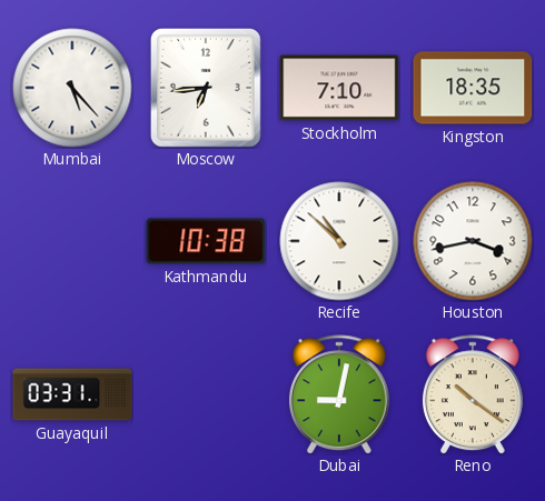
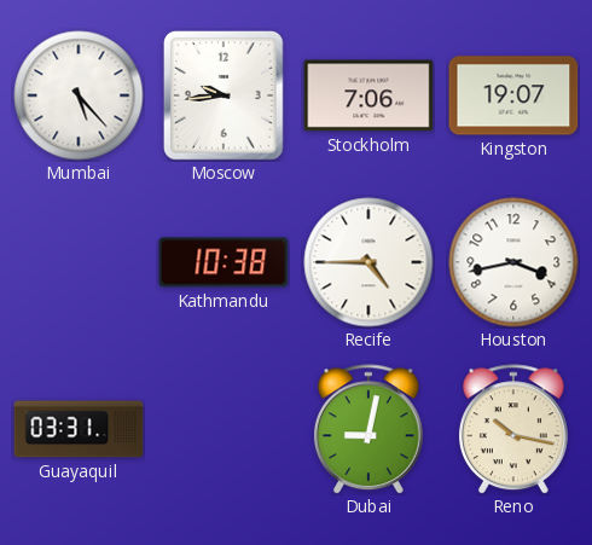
Moscow: 6:44 -> 9:44
Stockholm: 7:10 -> 7:06
Kingston: 18:35 -> 19:07
Recife: 10:52 -> 4:45
Reno: 10:21 -> 10:17
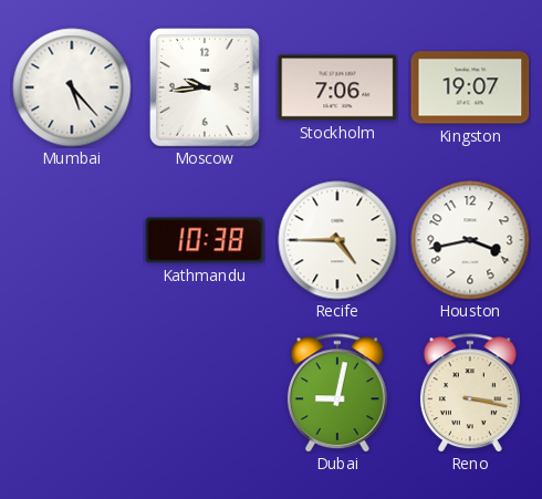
Guayaquil: 03:31 -> none
Reno: 10:17 -> 3:17
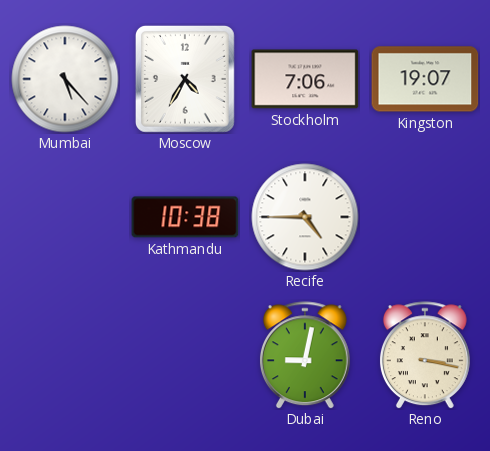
Moscow: 9:44 -> 4:35
Houston: 3:43 -> none
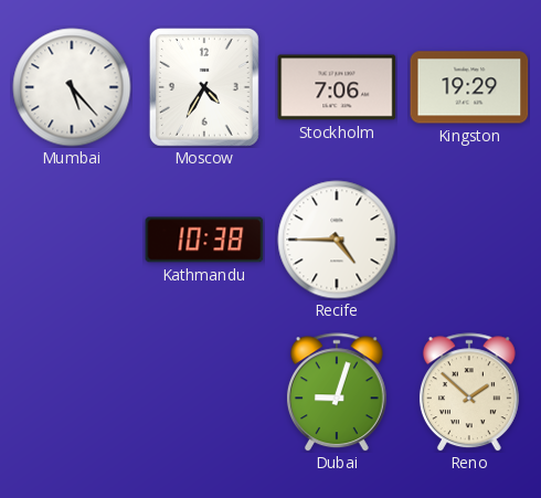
Kingston: 19:07 -> 19:29
Dubai: 9:02 -> 9:03
Reno: 3:17 -> 1:52
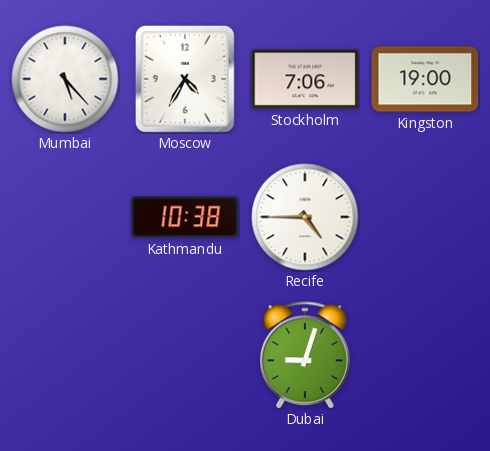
Kingston: 19:29 -> 19:00
Reno: 1:52 -> none
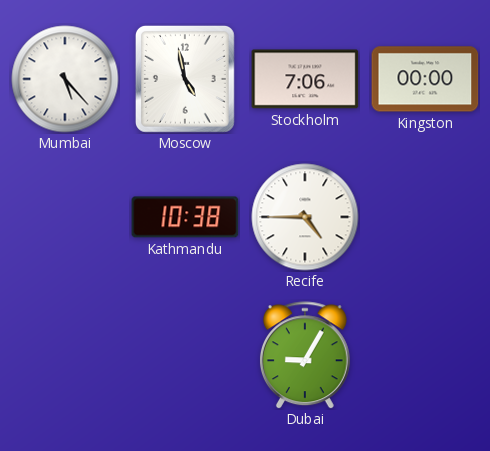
Moscow: 4:35 -> 4:58
Kingston: 19:00 -> 00:00
Dubai: 9:03 -> 9:05
